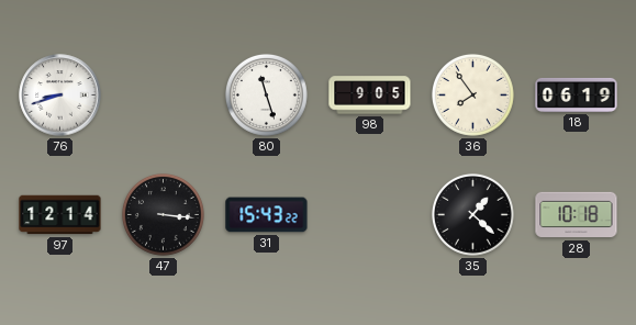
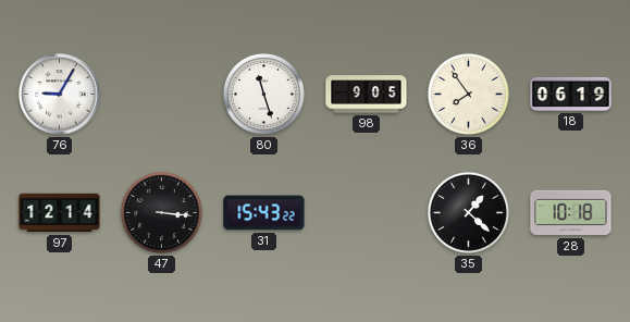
76: 8:42 -> 9:05
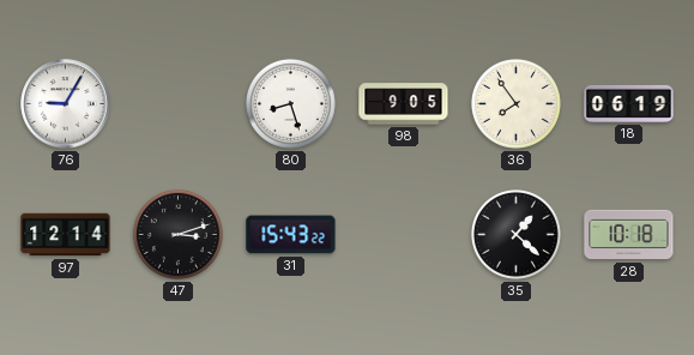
80: 11:27 -> 8:27
47: 3:16 -> 3:12
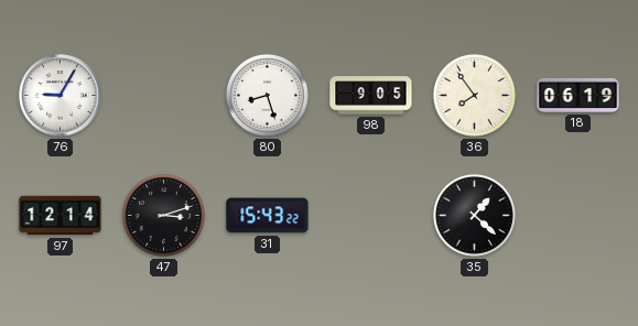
28: 10:18 -> none
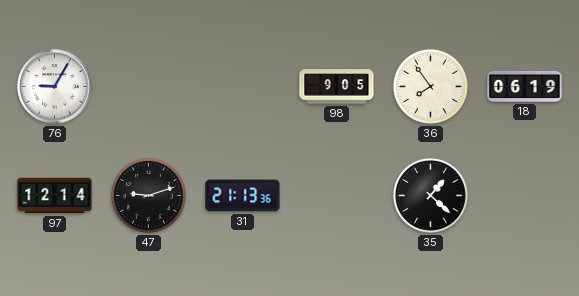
80: 8:27 -> none
47: 3:12 -> 9:12
31: 15:43 -> 21:13
